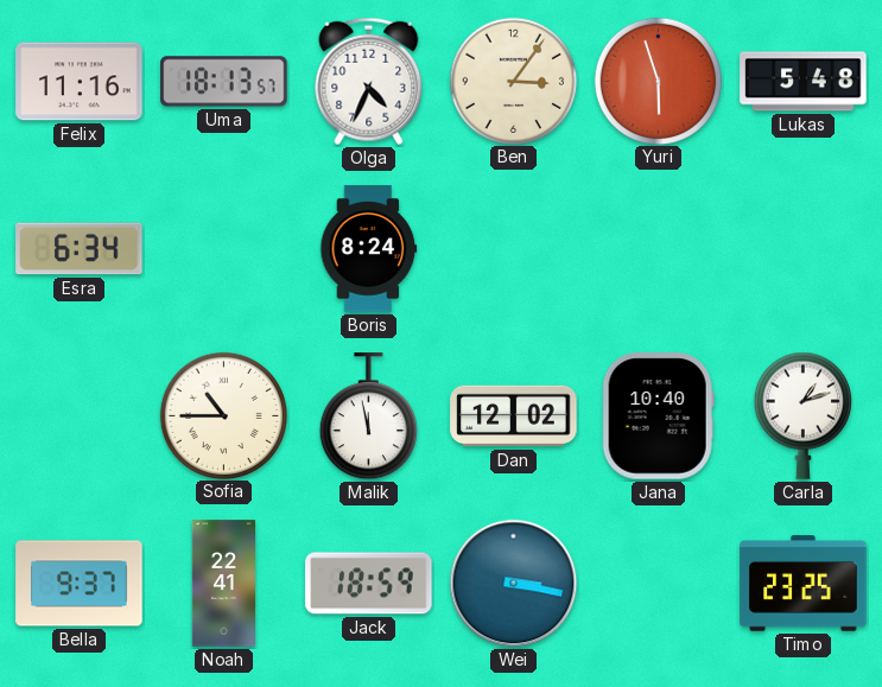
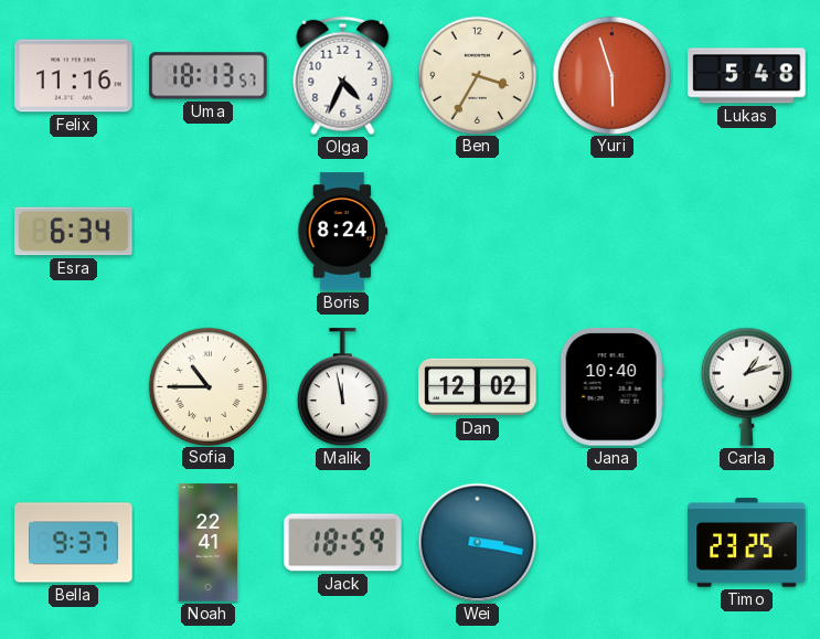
Ben: 3:06 -> 3:35
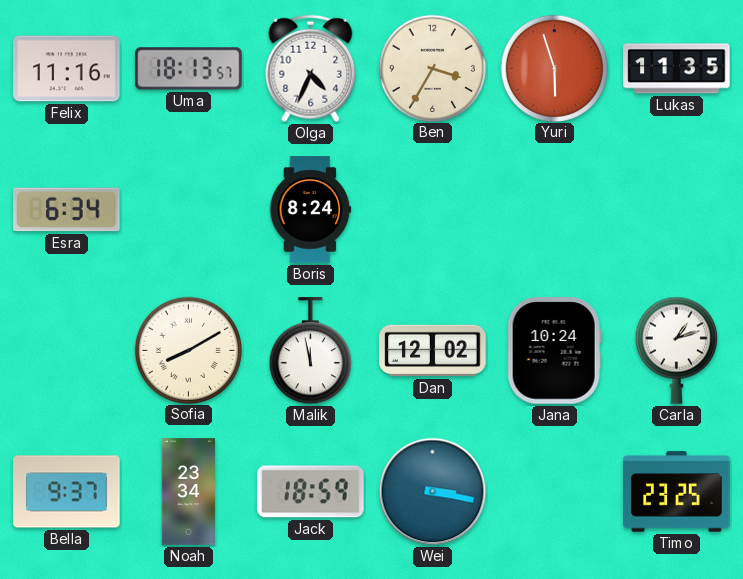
Lukas: 5:48 -> 11:35
Sofia: 10:45 -> 8:10
Jana: 10:40 -> 10:24
Noah: 22:41 -> 23:34
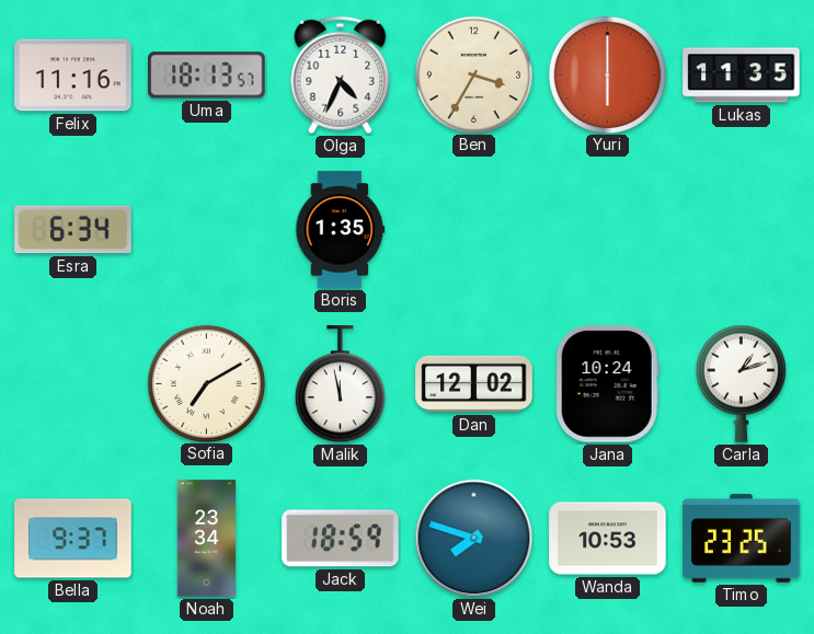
Yuri: 5:57 -> 6:00
Boris: 8:24 -> 1:35
Sofia: 8:10 -> 7:10
Wei: 3:17 -> 7:48
Wanda: none -> 10:53
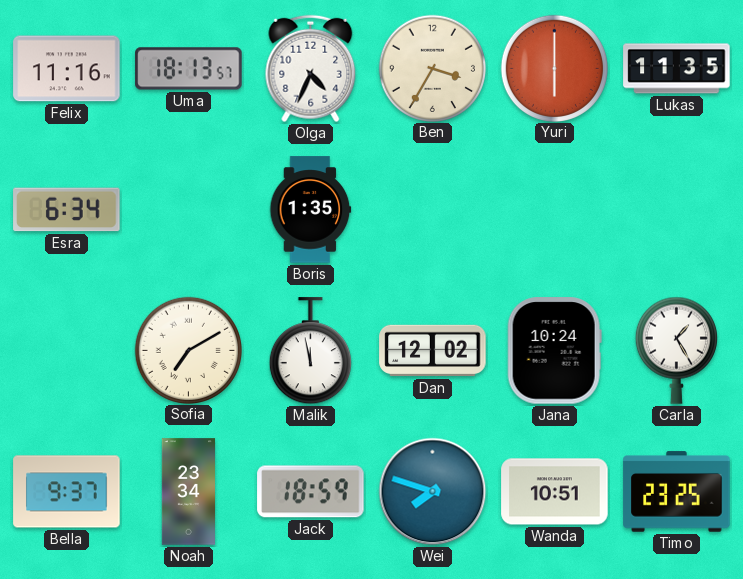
Carla: 1:12 -> 1:25
Wanda: 10:53 -> 10:51
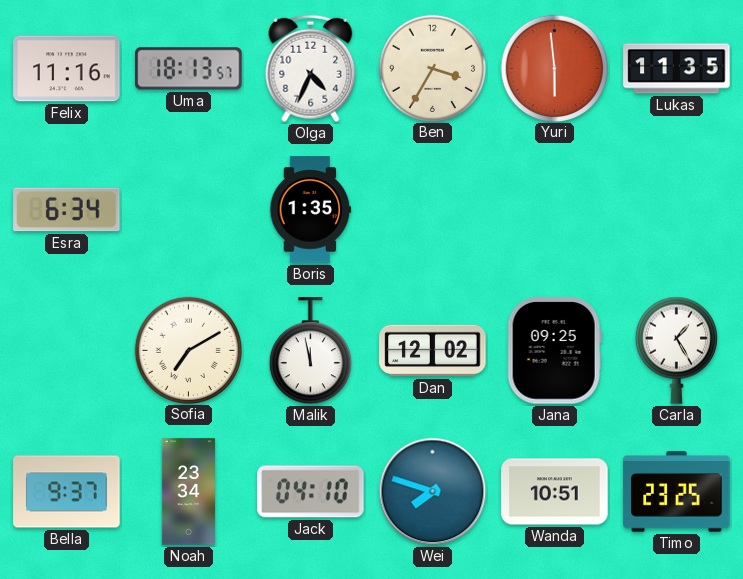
Yuri: 6:00 -> 5:59
Jana: 10:24 -> 09:25
Jack: 18:59 -> 04:10
